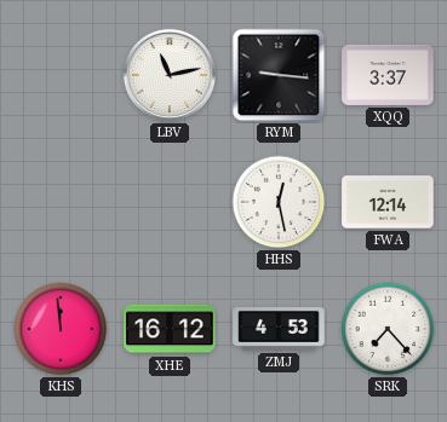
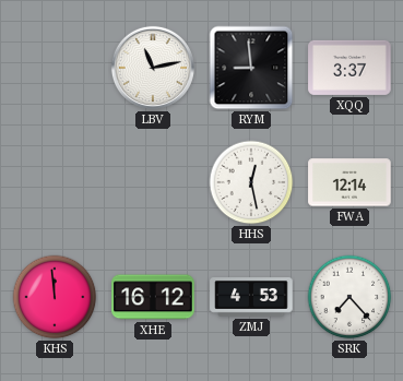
RYM: 9:16 -> 8:59
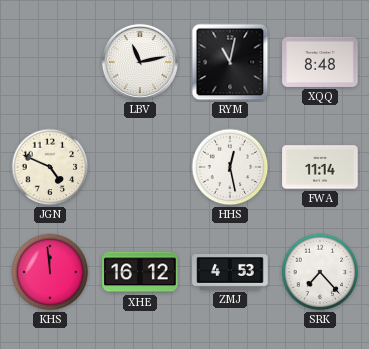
RYM: 8:59 -> 11:02
XQQ: 3:37 -> 8:48
JGN: none -> 4:49
FWA: 12:14 -> 11:14
